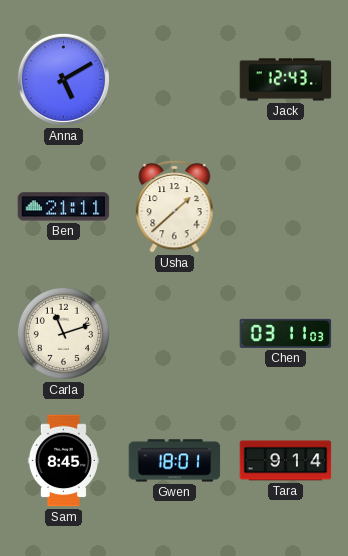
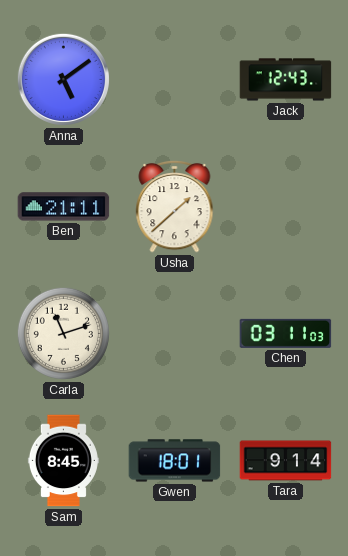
Anna: 5:10 -> 5:09
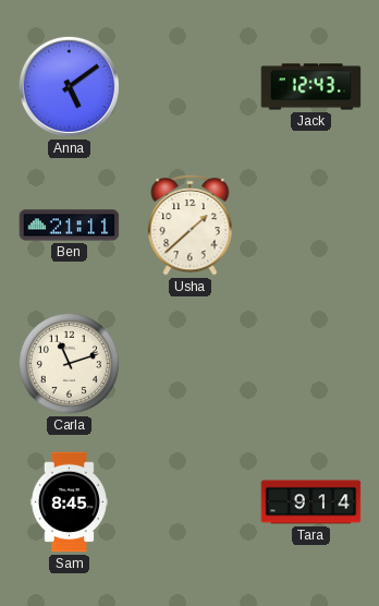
Chen: 03:11 -> none
Gwen: 18:01 -> none
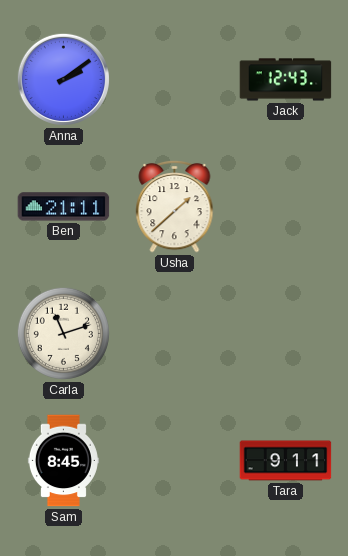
Anna: 5:09 -> 2:09
Tara: 9:14 -> 9:11
